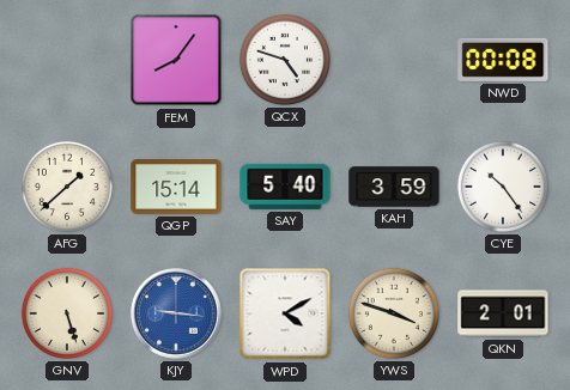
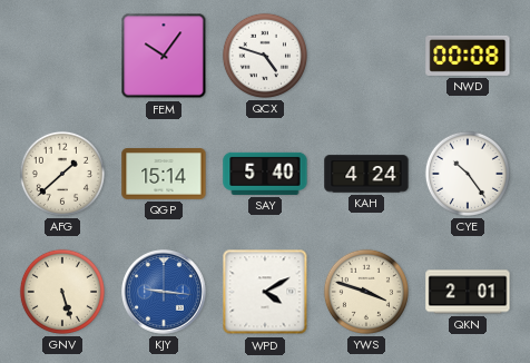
FEM: 8:06 -> 10:06
KAH: 3:59 -> 4:24
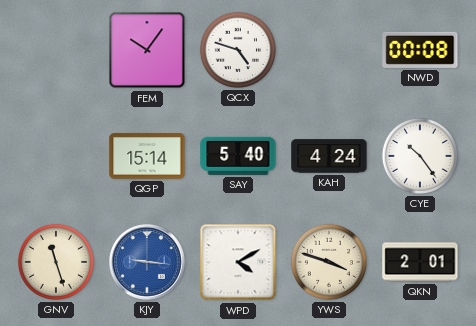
AFG: 1:38 -> none
GNV: 5:27 -> 11:27
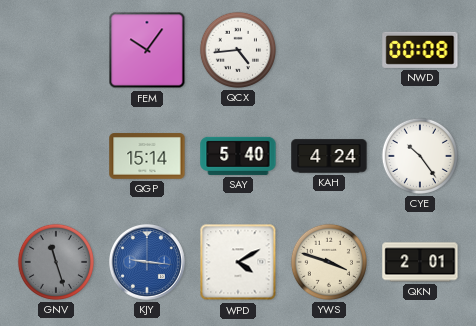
QCX: 4:48 -> 4:44
GNV dial: cream -> grey
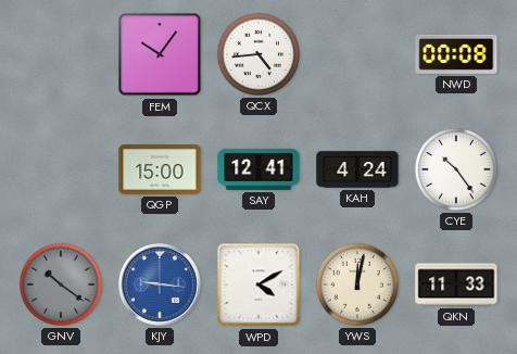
QGP: 15:14 -> 15:00
SAY: 5:40 -> 12:41
GNV: 11:27 -> 10:21
YWS: 3:48 -> 12:02
QKN: 2:01 -> 11:33
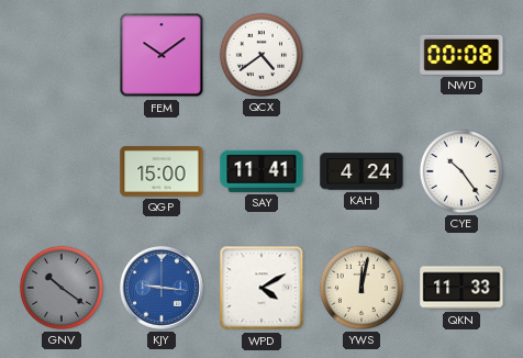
FEM: 10:06 -> 10:09
QCX: 4:44 -> 4:39
SAY: 12:41 -> 11:41
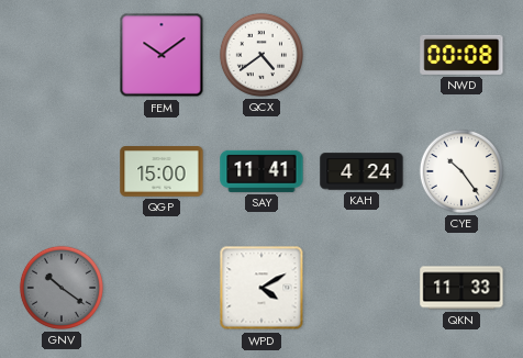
KJY: 9:16 -> none
YWS: 12:02 -> none
